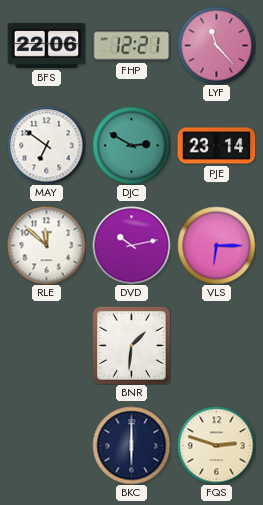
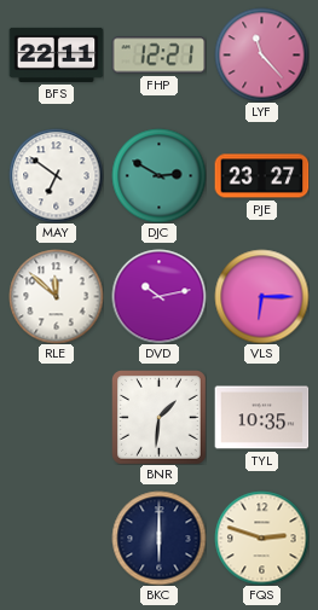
BFS: 22:06 -> 22:11
PJE: 23:14 -> 23:27
TYL: none -> 10:35
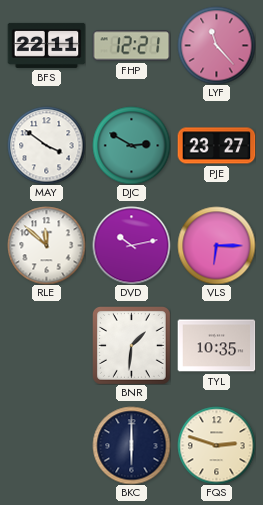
MAY: 6:51 -> 3:51
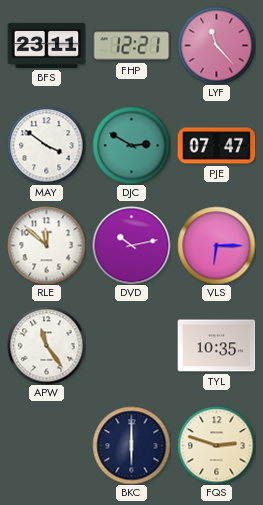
BFS: 22:11 -> 23:11
PJE: 23:27 -> 07:47
APW: none -> 11:24
BNR: 1:31 -> none
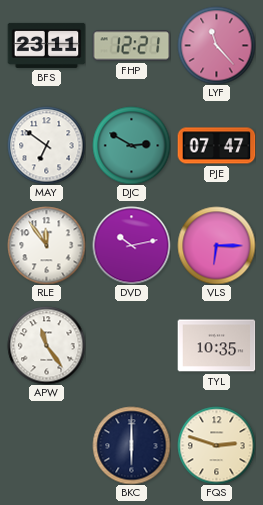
MAY: 3:51 -> 6:51
RLE: 11:52 -> 11:54
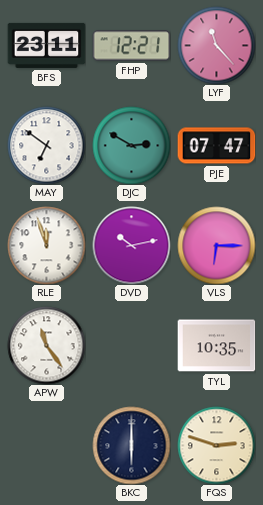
RLE: 11:54 -> 11:57
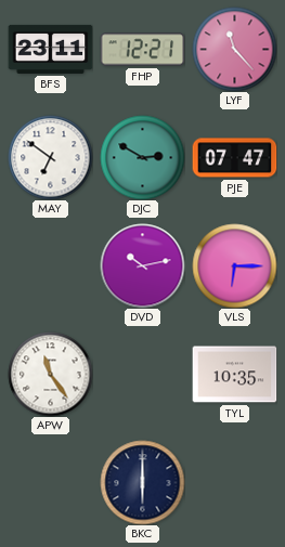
RLE: 11:57 -> none
FQS: 2:48 -> none
